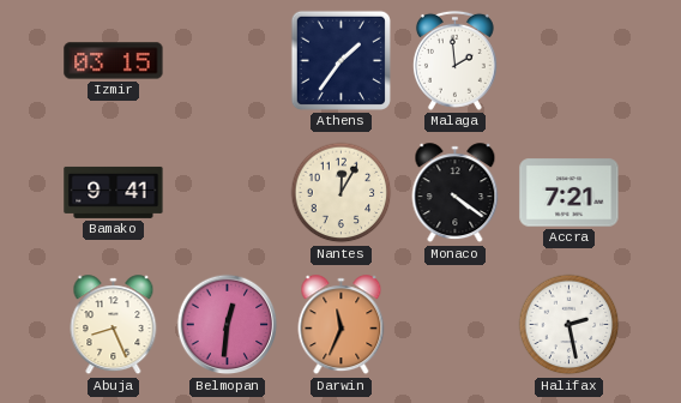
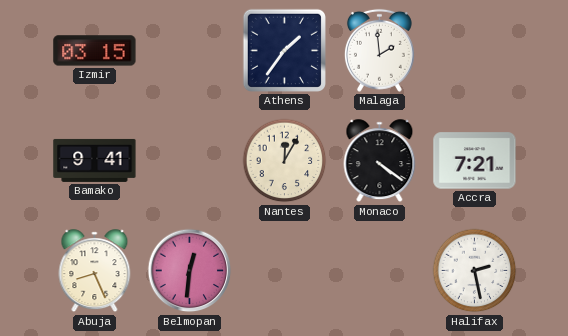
Darwin: 11:34 -> none
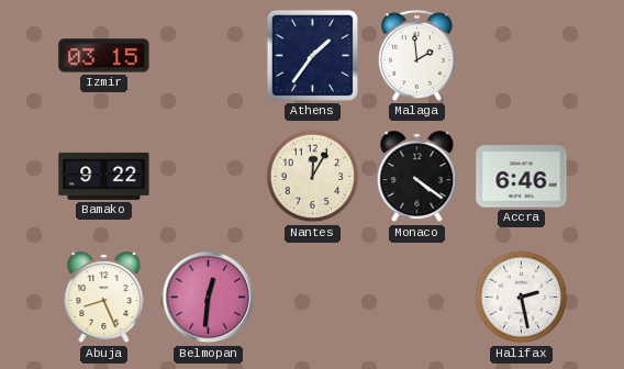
Bamako: 9:41 -> 9:22
Accra: 7:21 -> 6:46
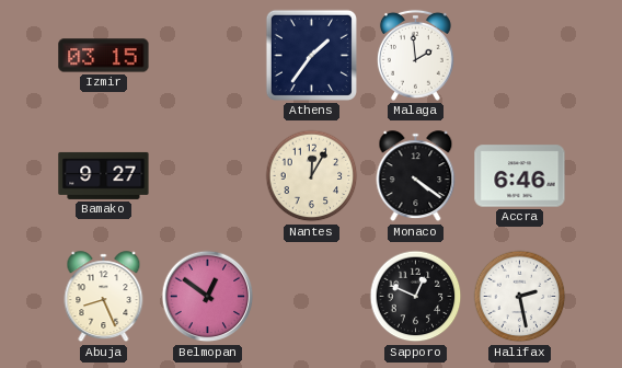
Bamako: 9:22 -> 9:27
Belmopan: 12:31 -> 12:51
Sapporo: none -> 12:49
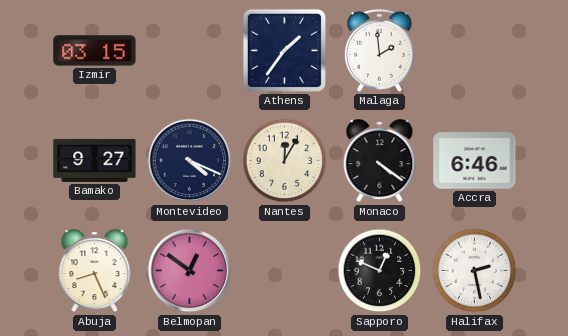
Montevideo: none -> 4:19
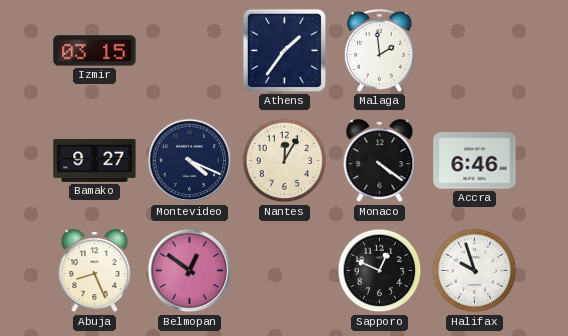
Halifax: 2:28 -> 9:57
